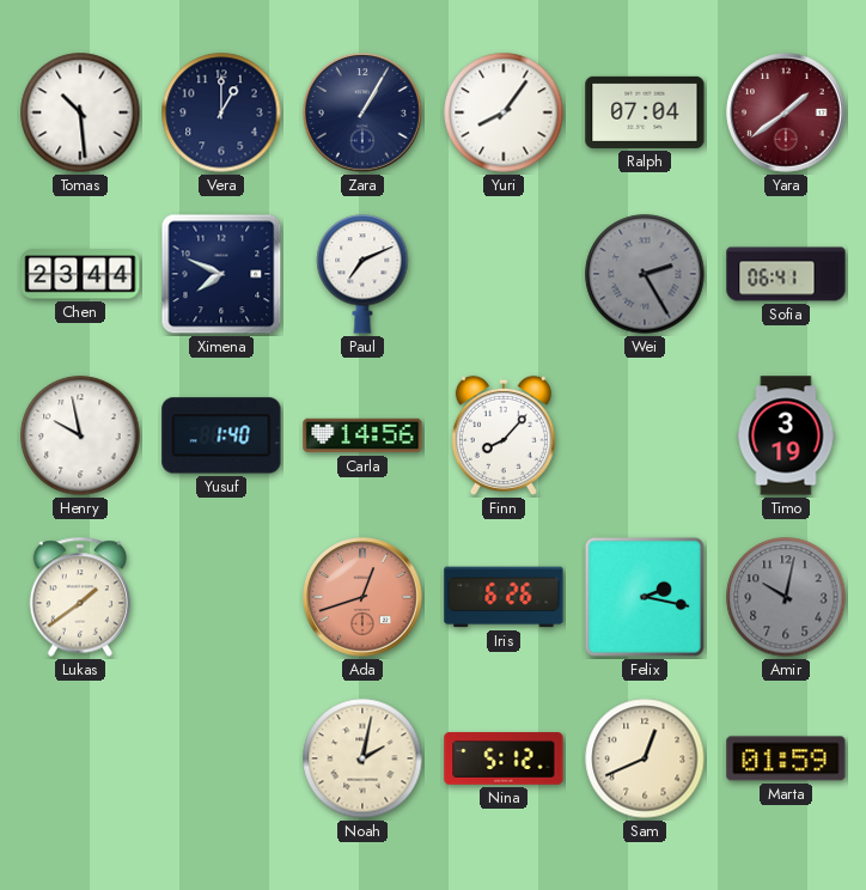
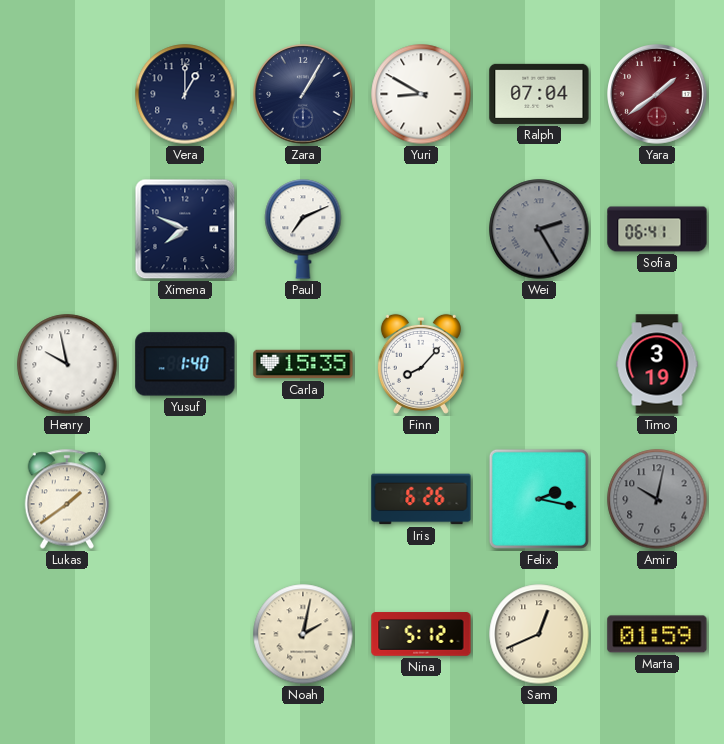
Tomas: 10:29 -> none
Yuri: 8:06 -> 8:50
Chen: 23:44 -> none
Carla: 14:56 -> 15:35
Ada: 12:42 -> none
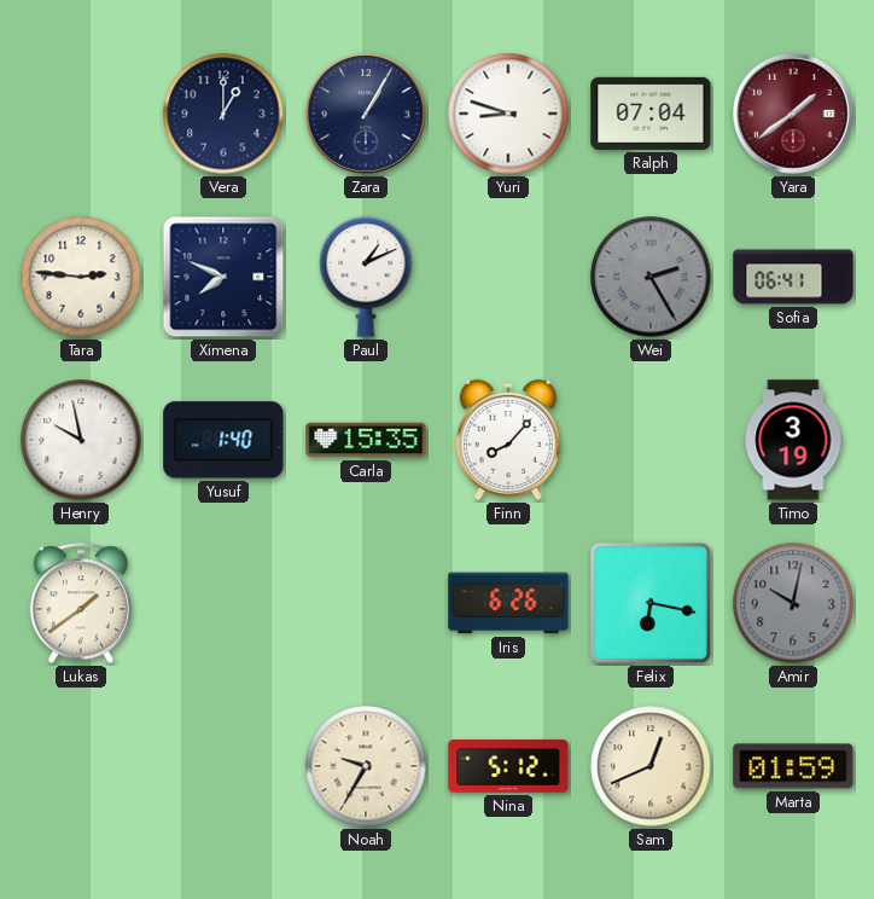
Yuri: 8:50 -> 8:48
Tara: none -> 2:46
Paul: 7:11 -> 1:11
Felix: 2:17 -> 6:17
Noah: 2:02 -> 9:35
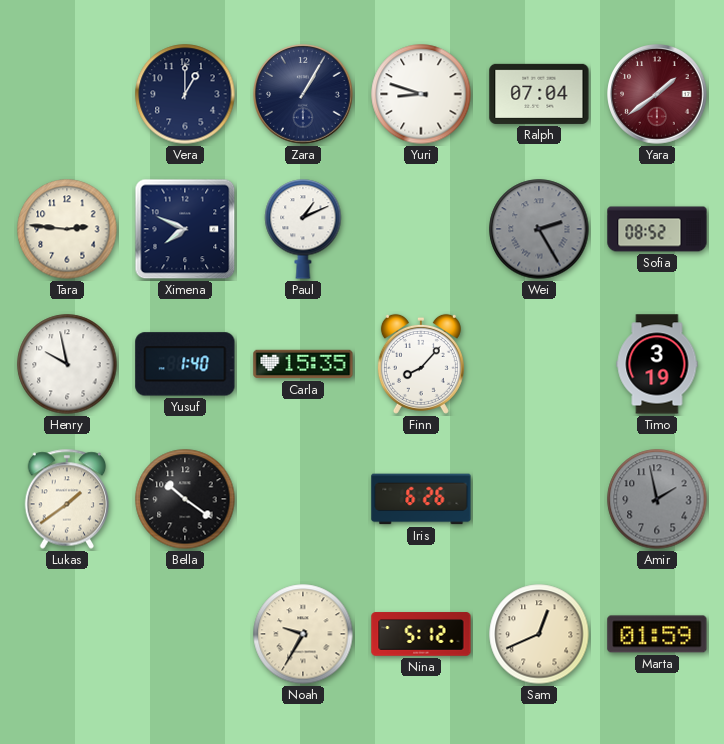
Sofia: 06:41 -> 08:52
Bella: none -> 10:21
Felix: 6:17 -> none
Amir: 10:02 -> 1:58
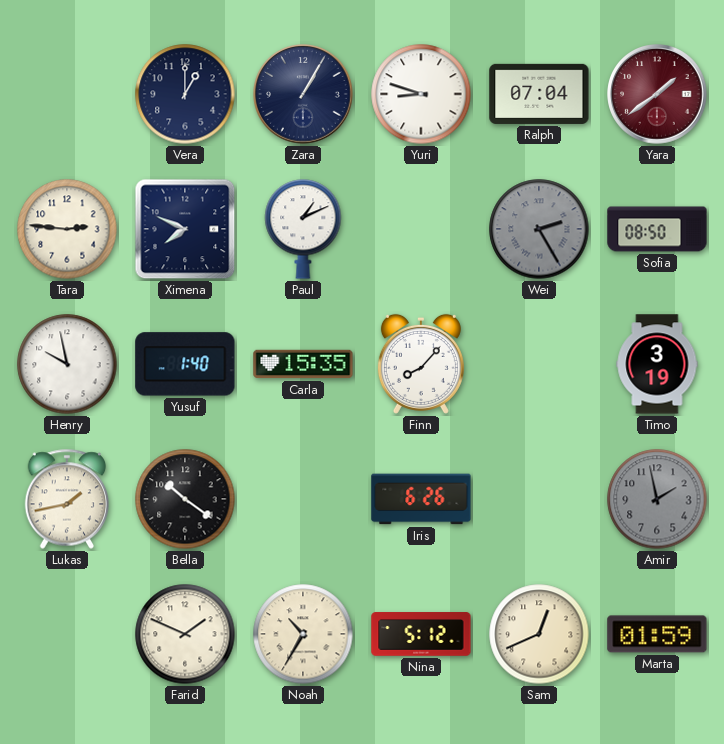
Sofia: 08:52 -> 08:50
Lukas: 1:39 -> 1:43
Farid: none -> 1:49
Noah: 9:35 -> 10:35
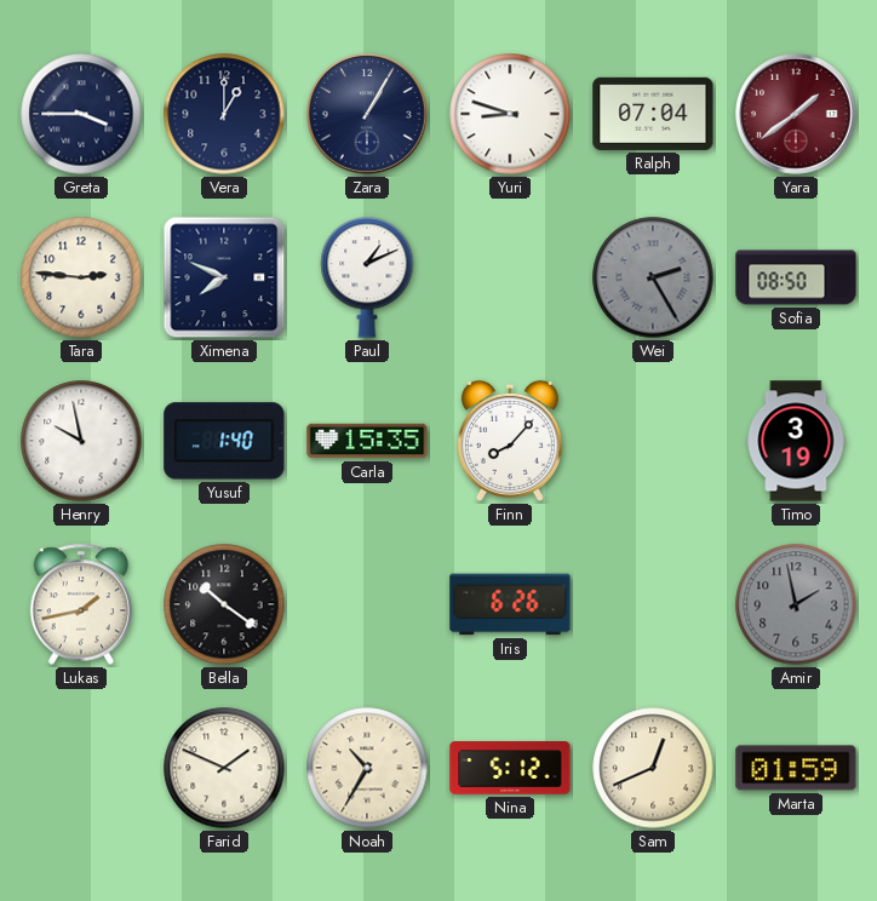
Greta: none -> 3:45
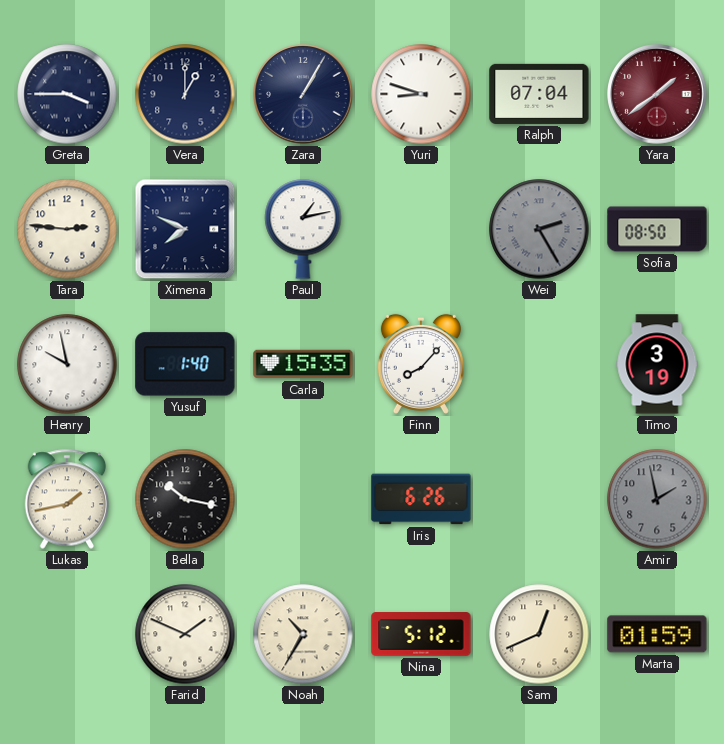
Paul: 1:11 -> 1:13
Bella: 10:21 -> 10:17
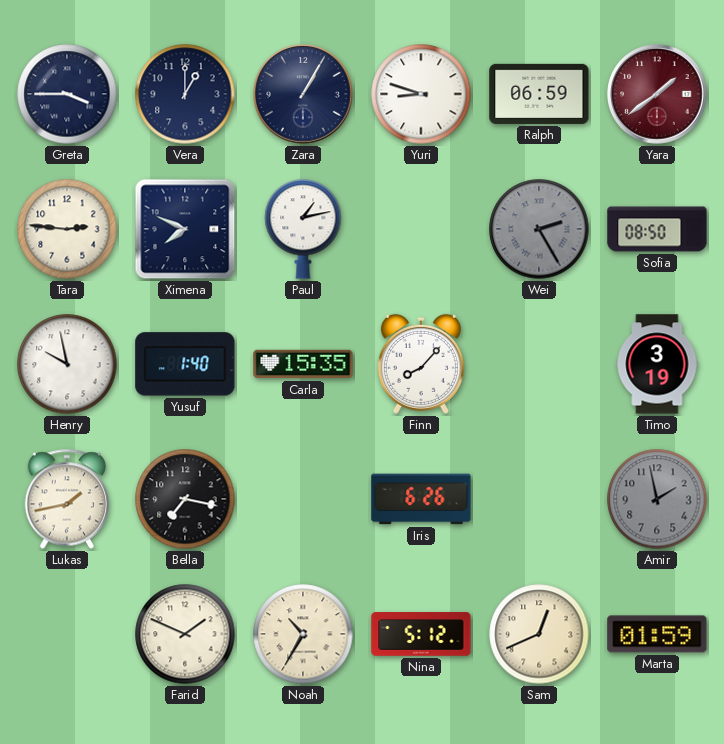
Ralph: 07:04 -> 06:59
Bella: 10:17 -> 7:17
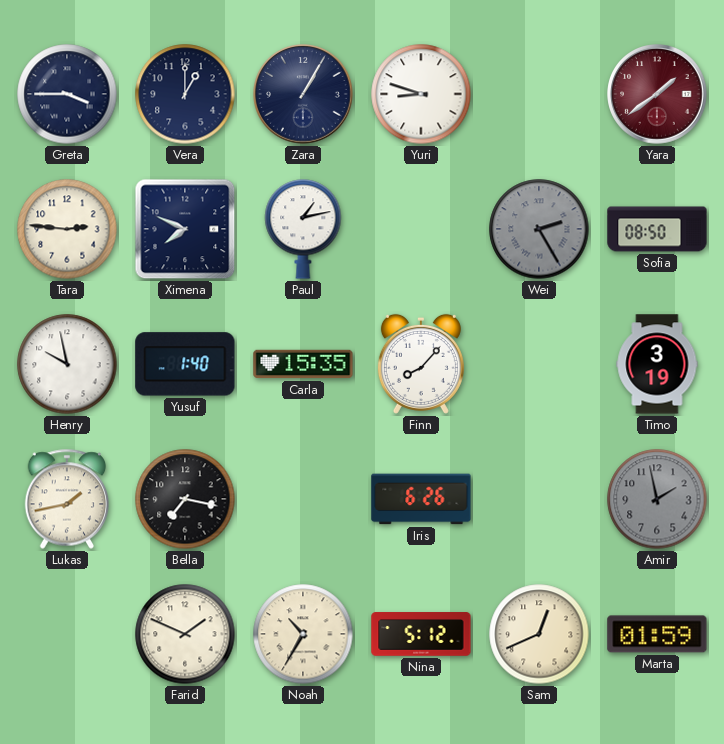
Ralph: 06:59 -> none
